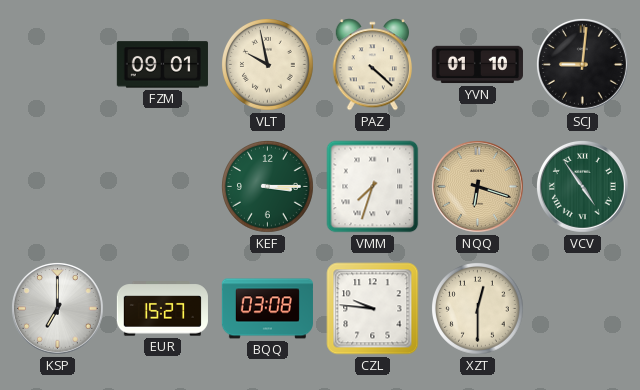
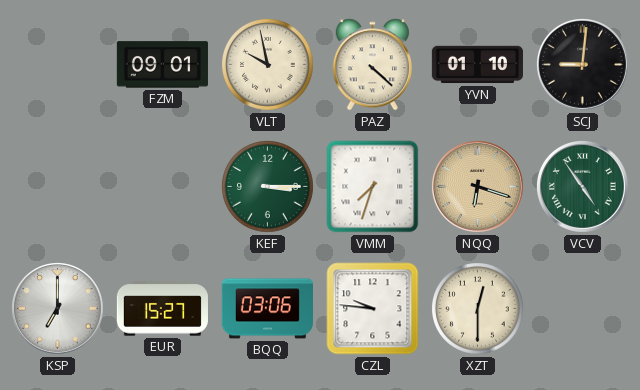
BQQ: 03:08 -> 03:06
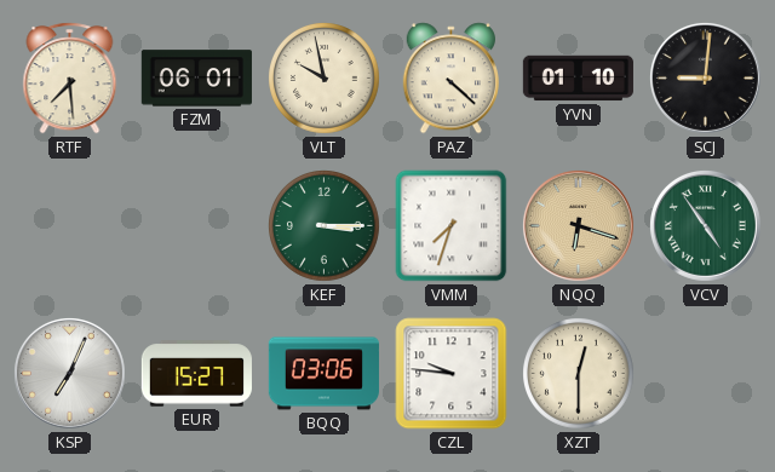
RTF: none -> 7:29
FZM: 09:01 -> 06:01
KSP: 7:00 -> 7:04
